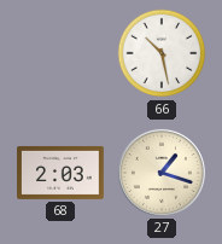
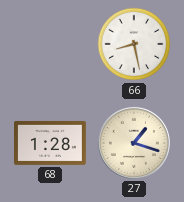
66: 10:28 -> 8:28
68: 2:03 -> 1:28
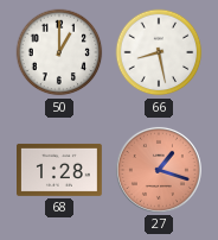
50: none -> 1:00
27 dial: cream -> salmon
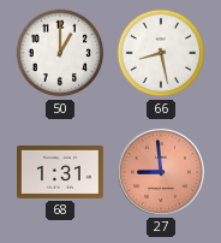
68: 1:28 -> 1:31
27: 1:18 -> 8:59
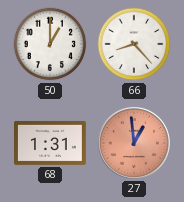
66: 8:28 -> 8:23
27: 8:59 -> 12:59
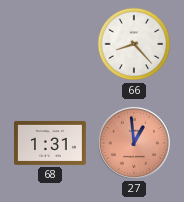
50: 1:00 -> none
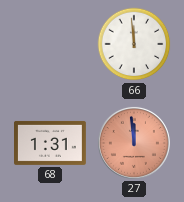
66: 8:23 -> 11:59
27: 12:59 -> 11:59
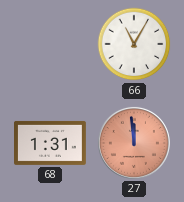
66: 11:59 -> 11:05
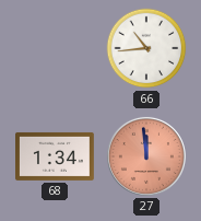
66: 11:05 -> 10:44
68: 1:31 -> 1:34
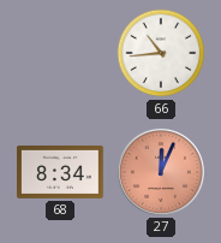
68: 1:34 -> 8:34
27: 11:59 -> 12:04
